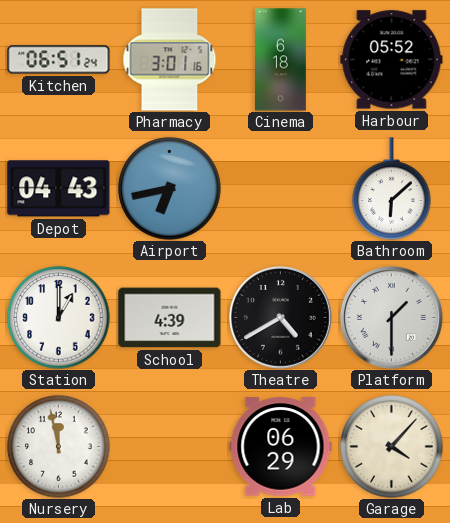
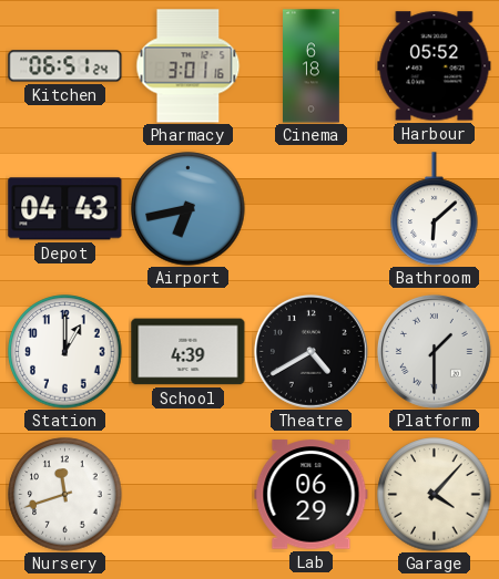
Nursery: 11:58 -> 11:42
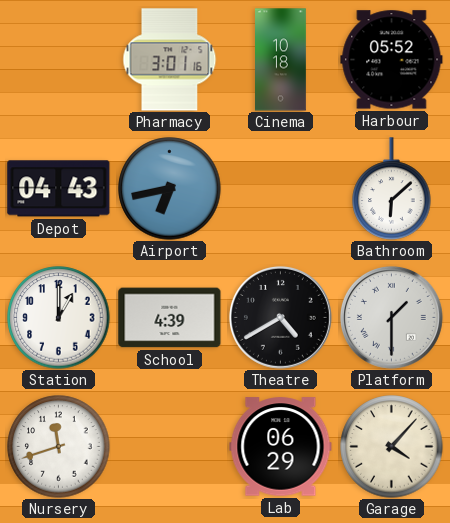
Kitchen: 06:51 -> none
Cinema: 6:18 -> 10:18
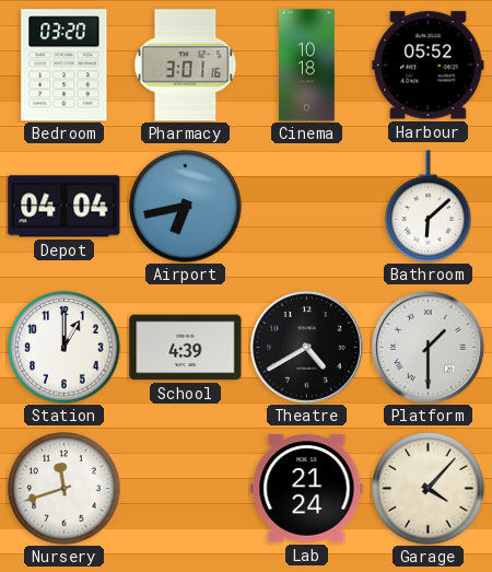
Bedroom: none -> 03:20
Depot: 04:43 -> 04:04
Lab: 06:29 -> 21:24
